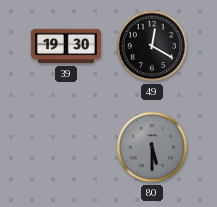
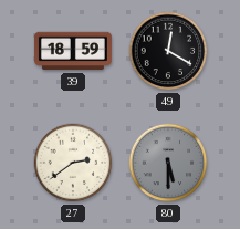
39: 19:30 -> 18:59
27: none -> 2:39
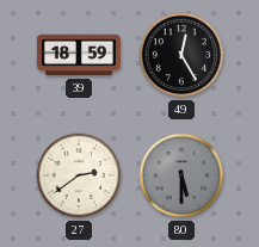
49: 12:20 -> 12:25
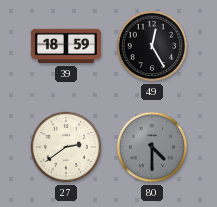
80: 5:30 -> 4:30
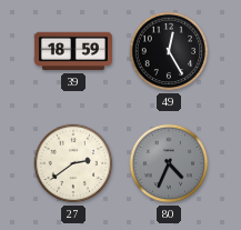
80: 4:30 -> 4:34
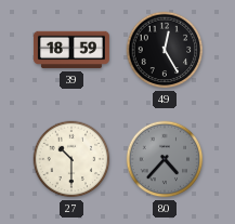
27: 2:39 -> 10:30
80: 4:34 -> 4:37
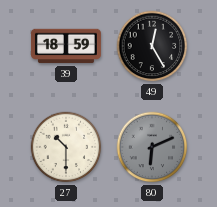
80: 4:37 -> 6:11
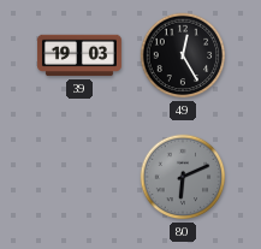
39: 18:59 -> 19:03
27: 10:30 -> none
